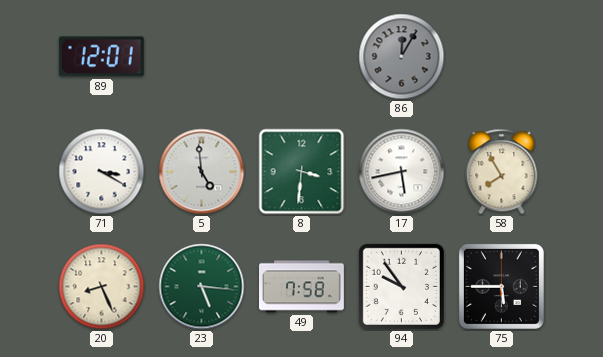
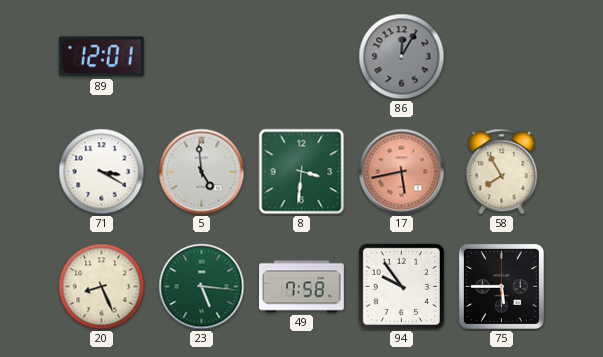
17 dial: white -> salmon
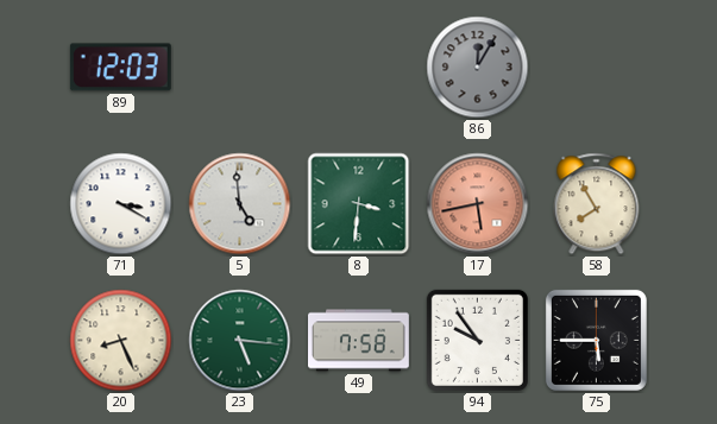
89: 12:01 -> 12:03
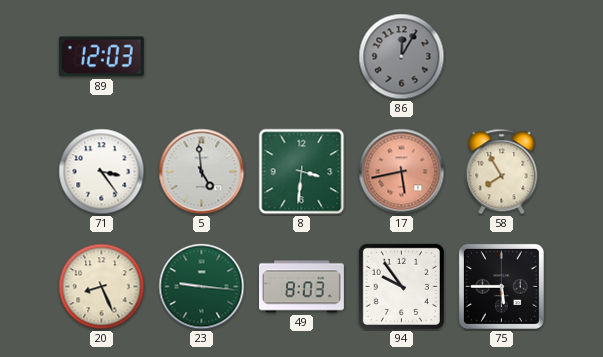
71: 3:20 -> 3:24
23: 5:16 -> 9:16
49: 7:58 -> 8:03
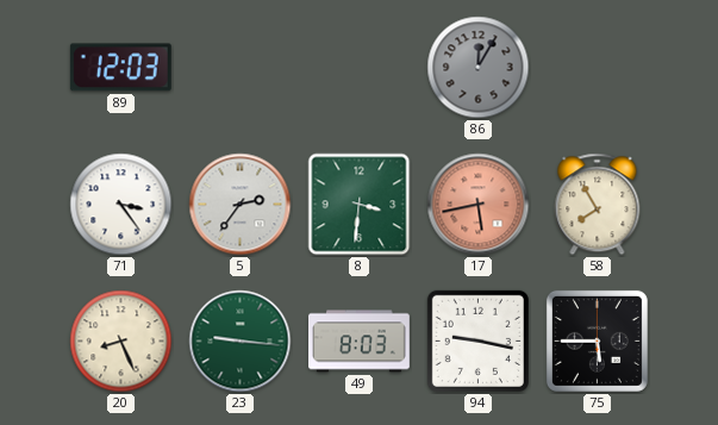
5: 4:59 -> 2:36
94: 9:54 -> 9:17
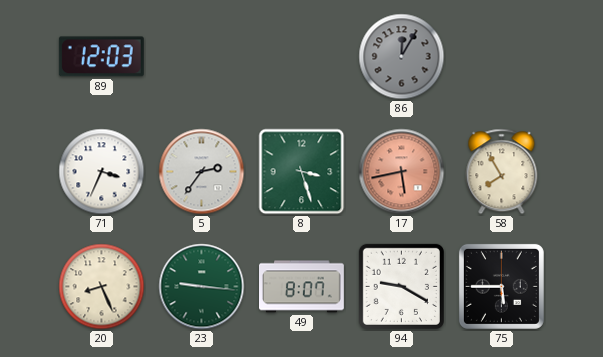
71: 3:24 -> 3:34
8: 3:31 -> 3:27
49: 8:03 -> 8:07
94: 9:17 -> 9:20
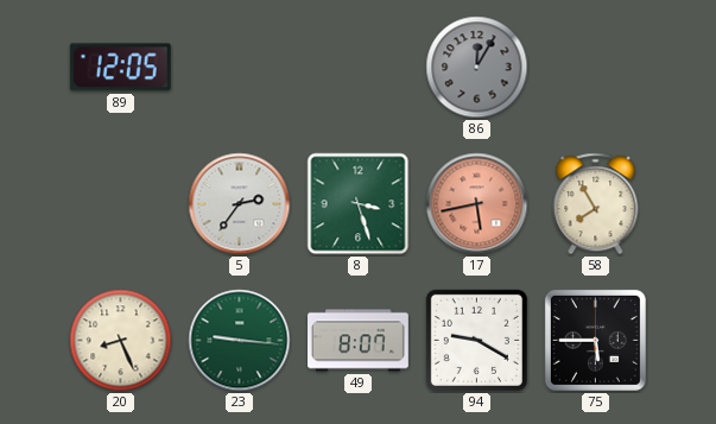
89: 12:03 -> 12:05
71: 3:34 -> none
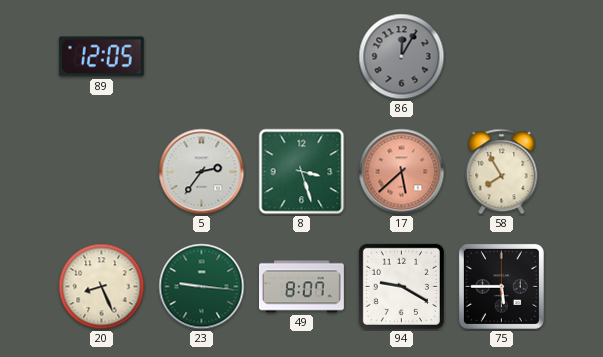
17: 5:43 -> 5:38
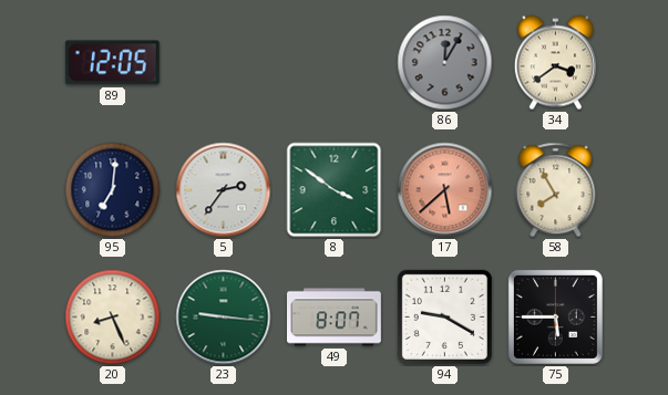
34: none -> 3:39
95: none -> 7:01
8: 3:27 -> 3:51
